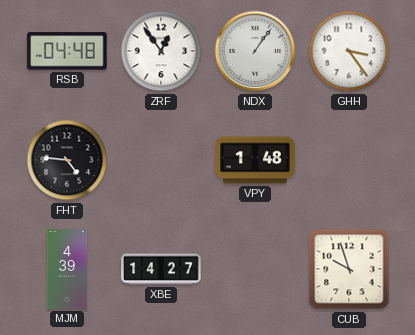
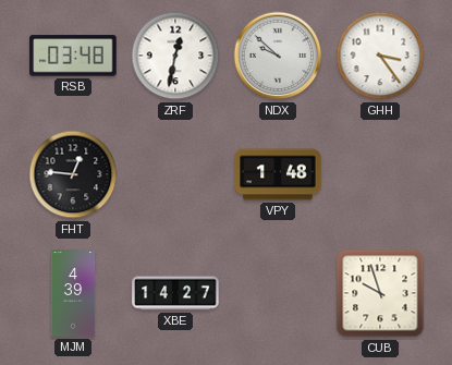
RSB: 04:48 -> 03:48
ZRF: 12:54 -> 12:32
NDX: 1:06 -> 9:52
FHT: 4:46 -> 12:46
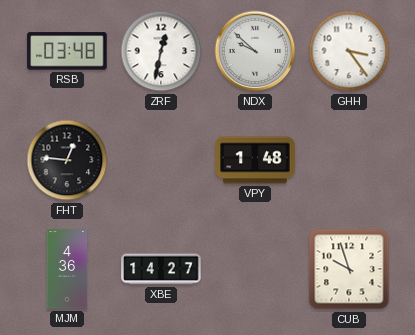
MJM: 4:39 -> 4:36
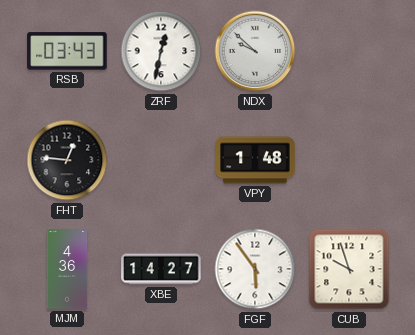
RSB: 03:48 -> 03:43
GHH: 3:24 -> none
FGF: none -> 5:54
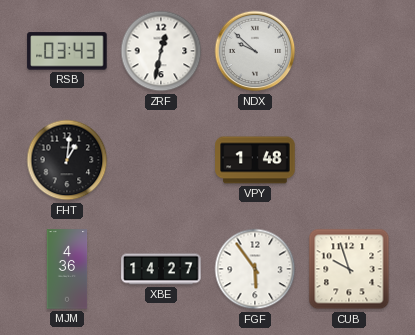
FHT: 12:46 -> 1:01
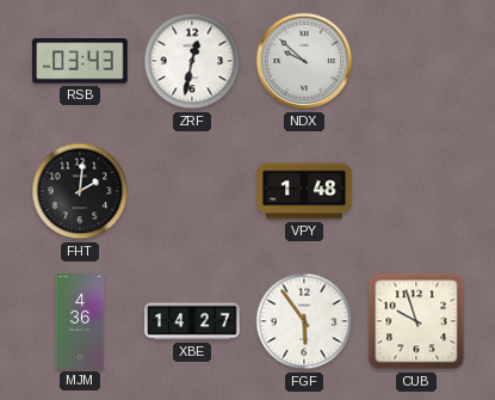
FHT: 1:01 -> 2:01
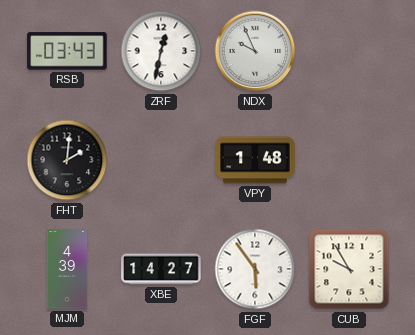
NDX: 9:52 -> 9:56
MJM: 4:36 -> 4:39
CUB: 9:57 -> 9:55
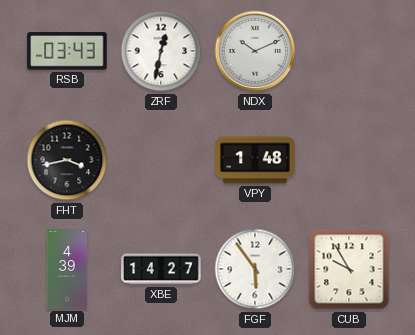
NDX: 9:56 -> 10:11
FHT: 2:01 -> 3:43
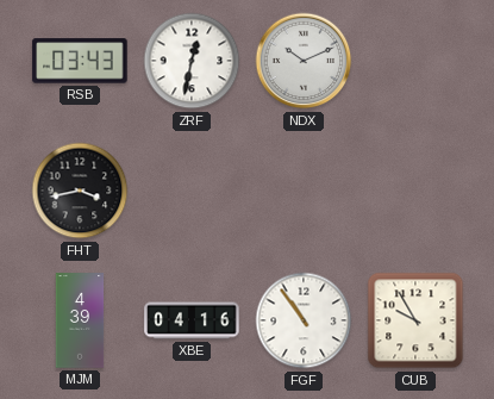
VPY: 1:48 -> none
XBE: 14:27 -> 04:16
FGF: 5:54 -> 10:54
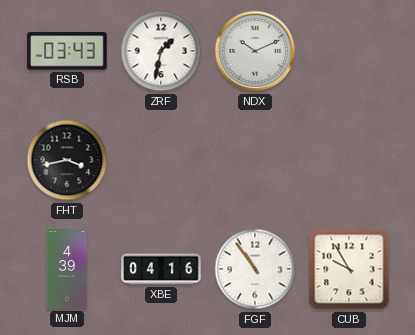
ZRF: 12:32 -> 1:32
